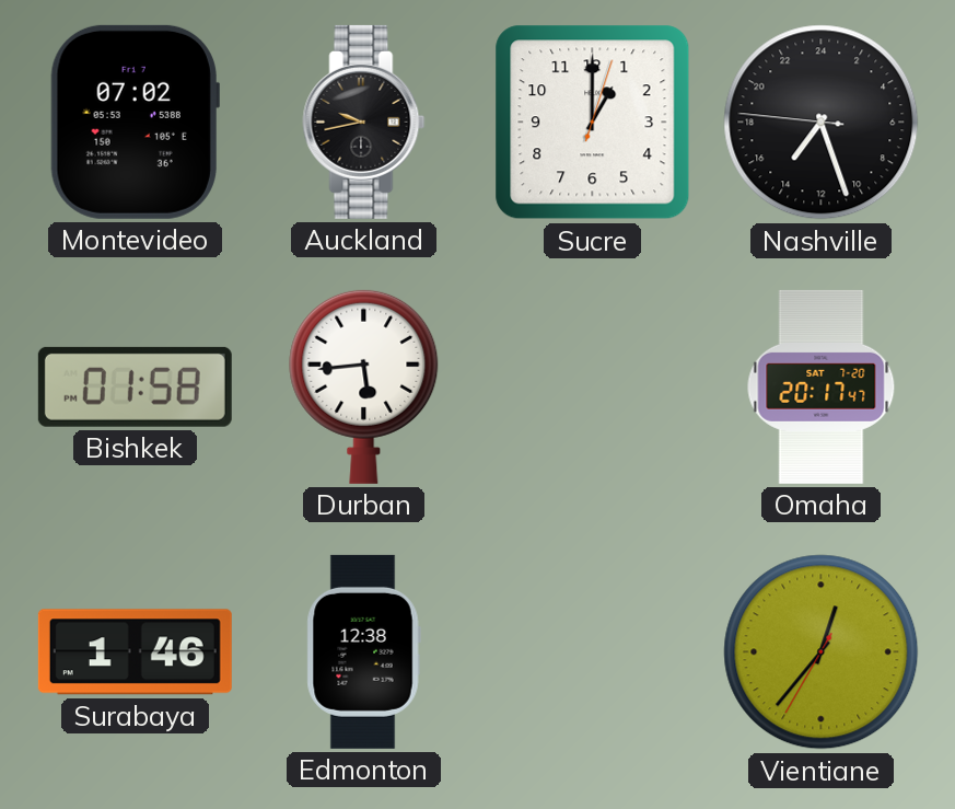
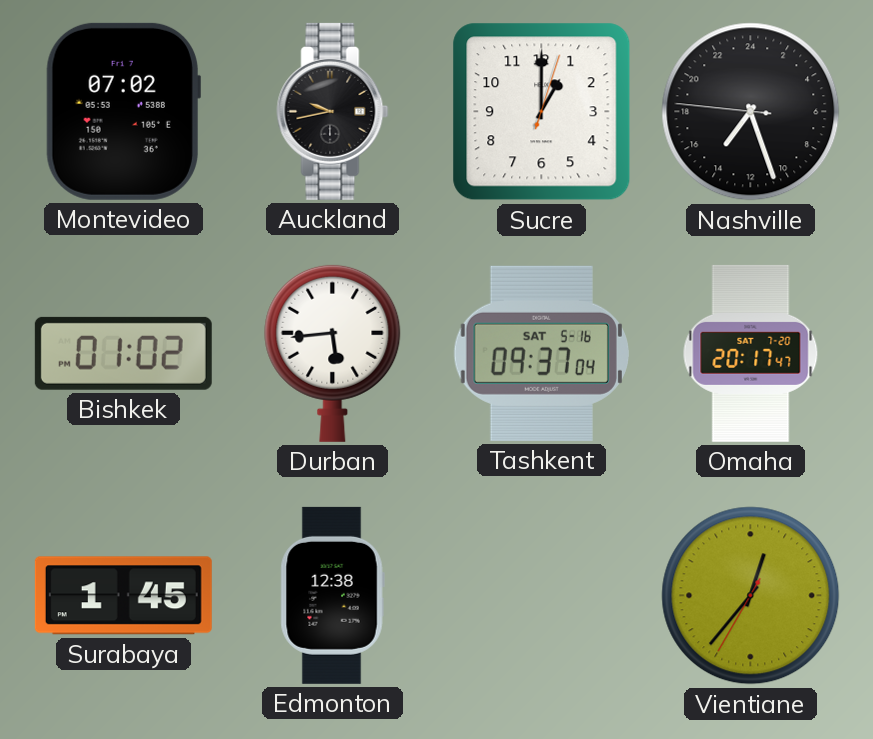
Bishkek: 01:58 -> 01:02
Tashkent: none -> 09:37
Surabaya: 1:46 -> 1:45
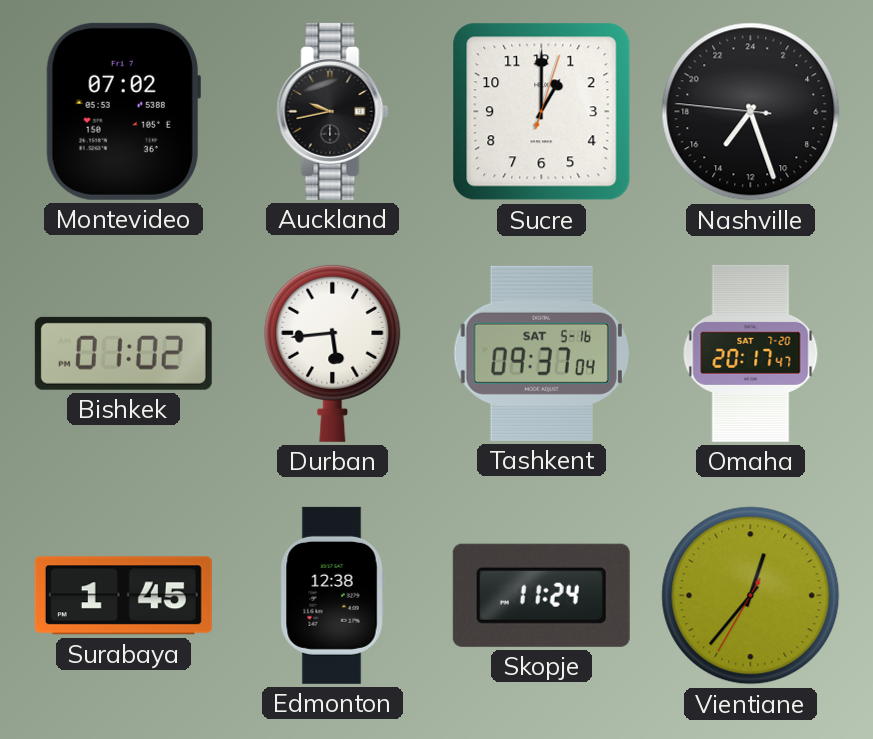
Skopje: none -> 11:24
